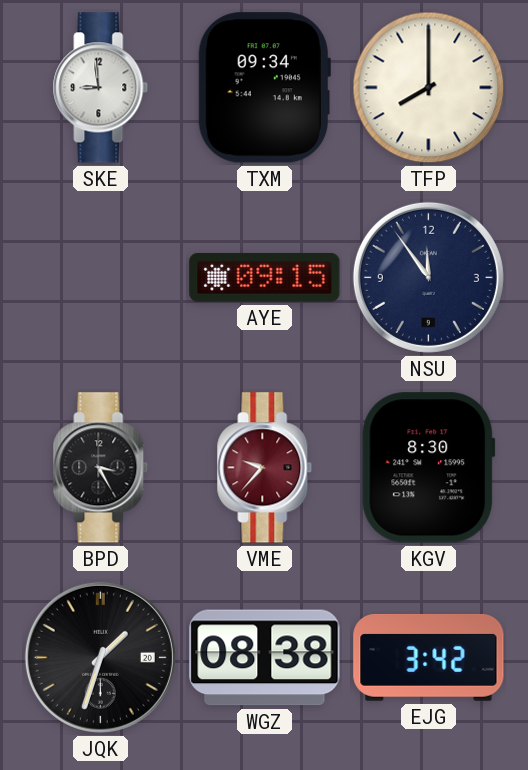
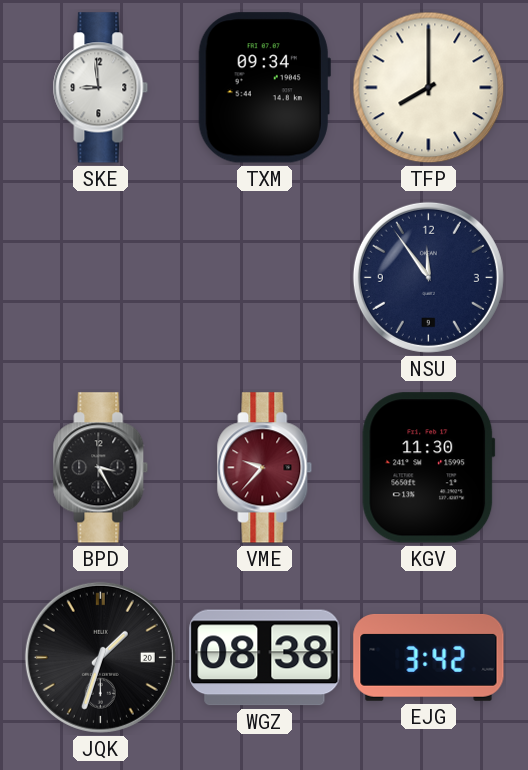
AYE: 09:15 -> none
KGV: 8:30 -> 11:30
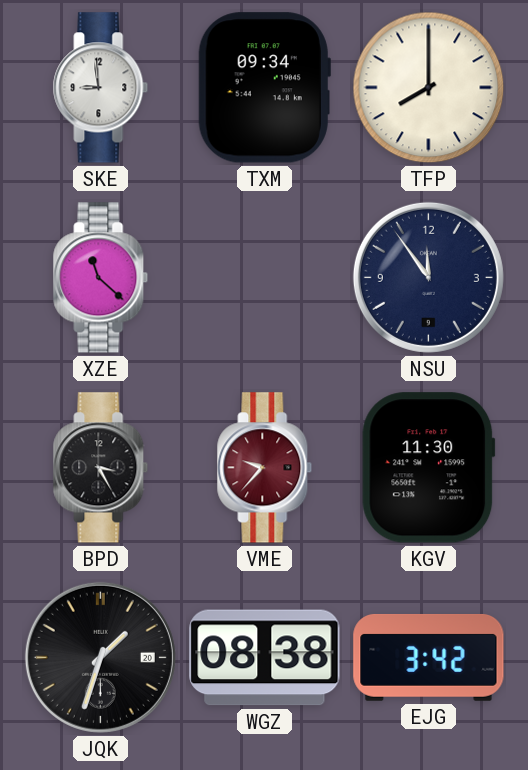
XZE: none -> 11:22
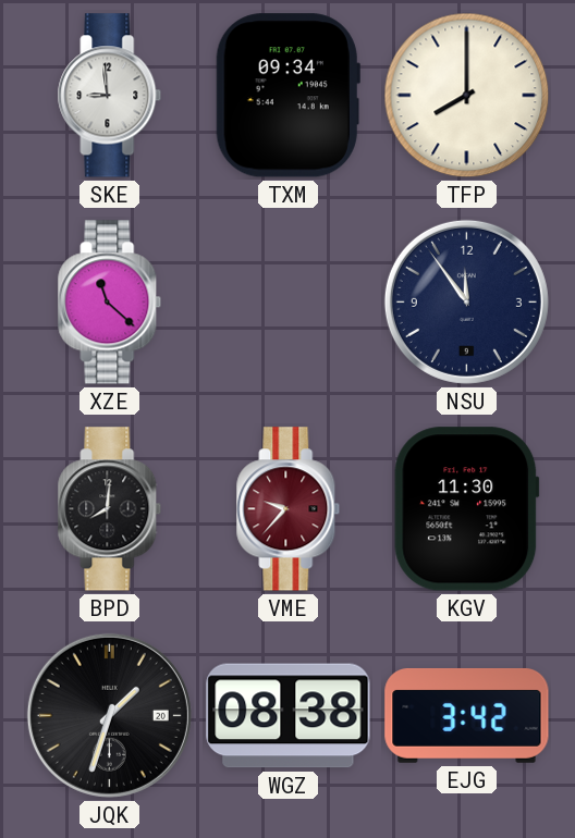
BPD: 3:25 -> 8:01
